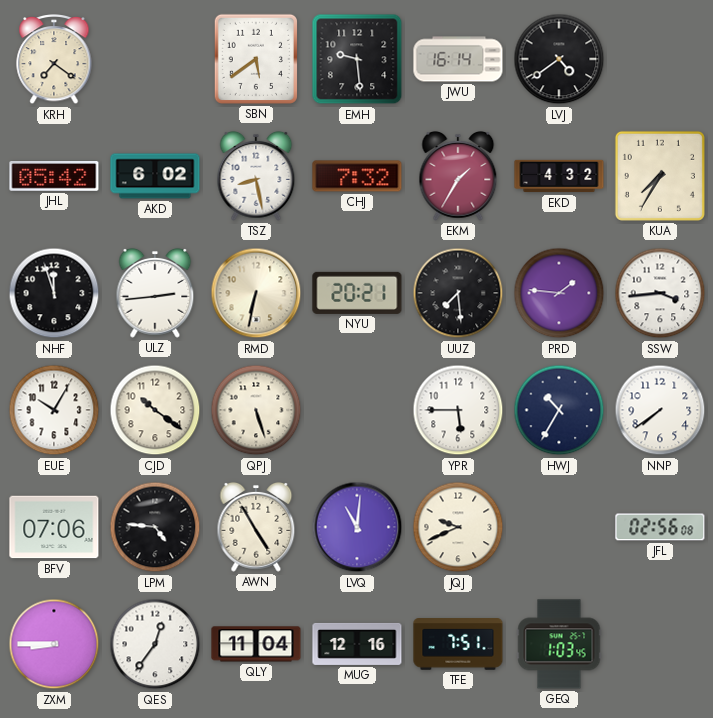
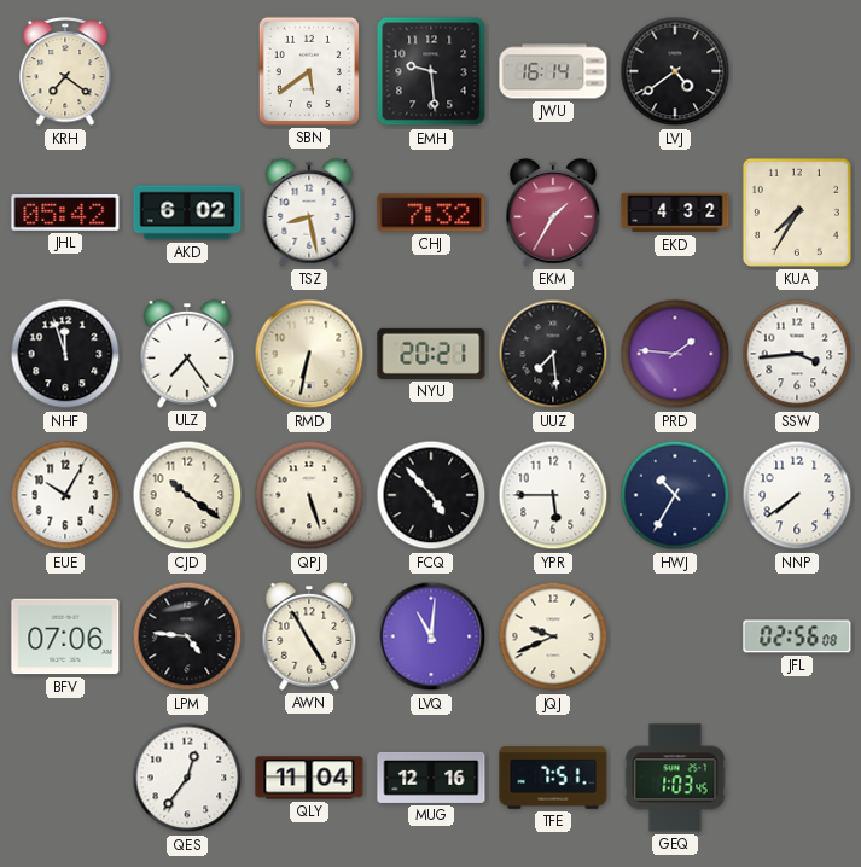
ULZ: 2:44 -> 7:24
FCQ: none -> 4:53
ZXM: 8:45 -> none
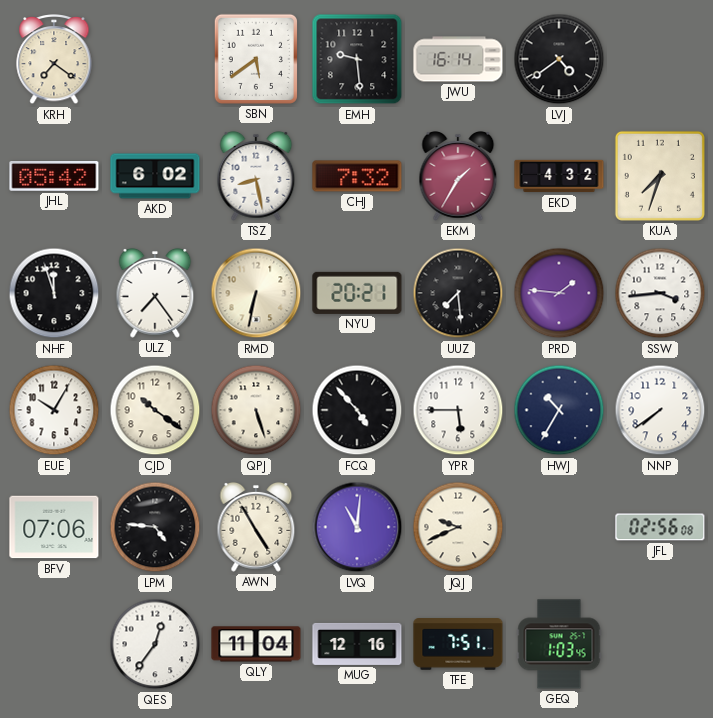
KUA: 7:35 -> 7:33
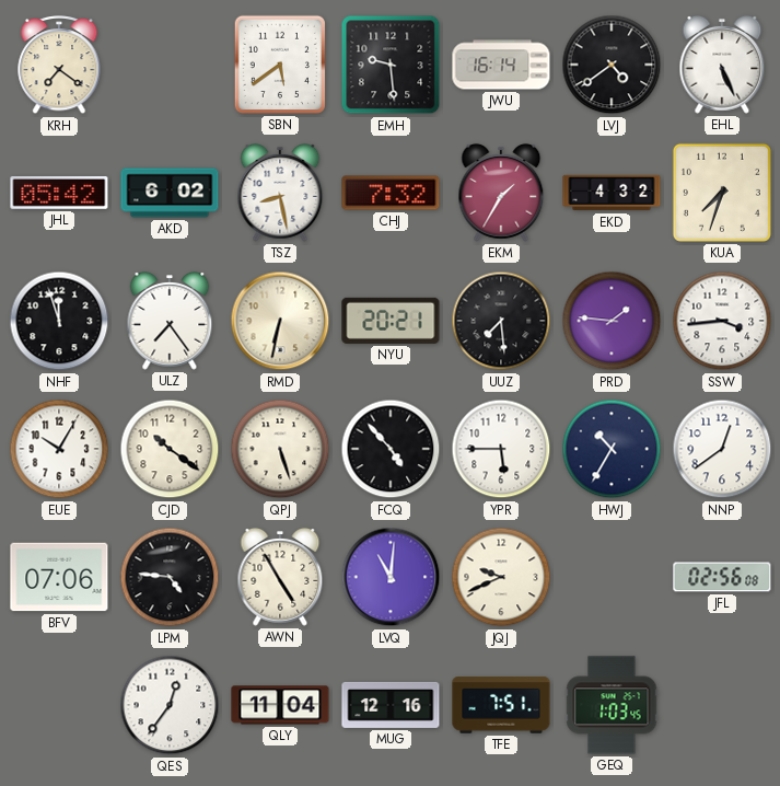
EHL: none -> 5:26
NNP: 7:39 -> 12:39
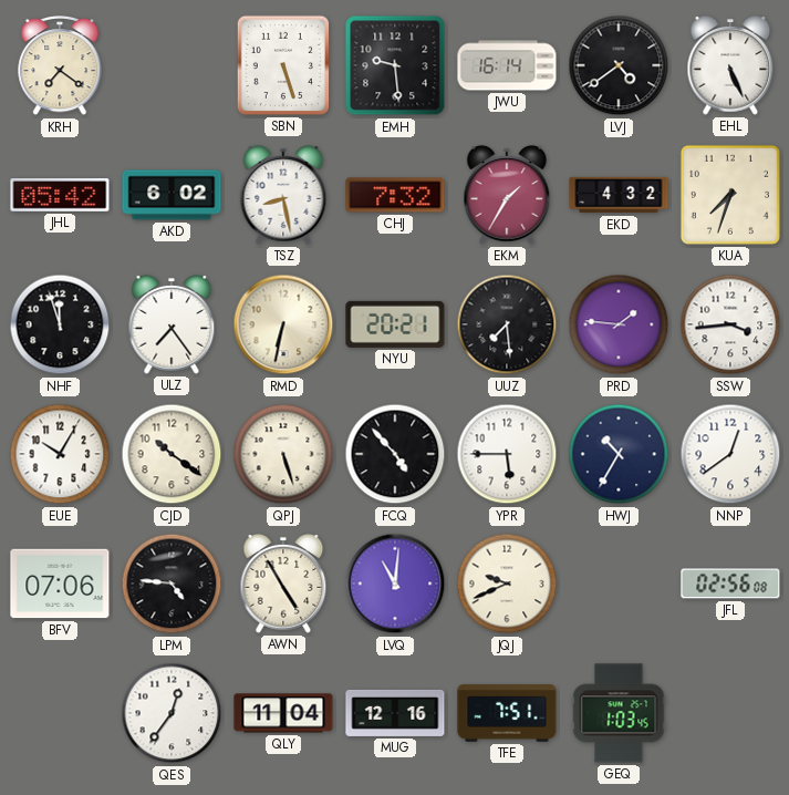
SBN: 5:39 -> 5:27
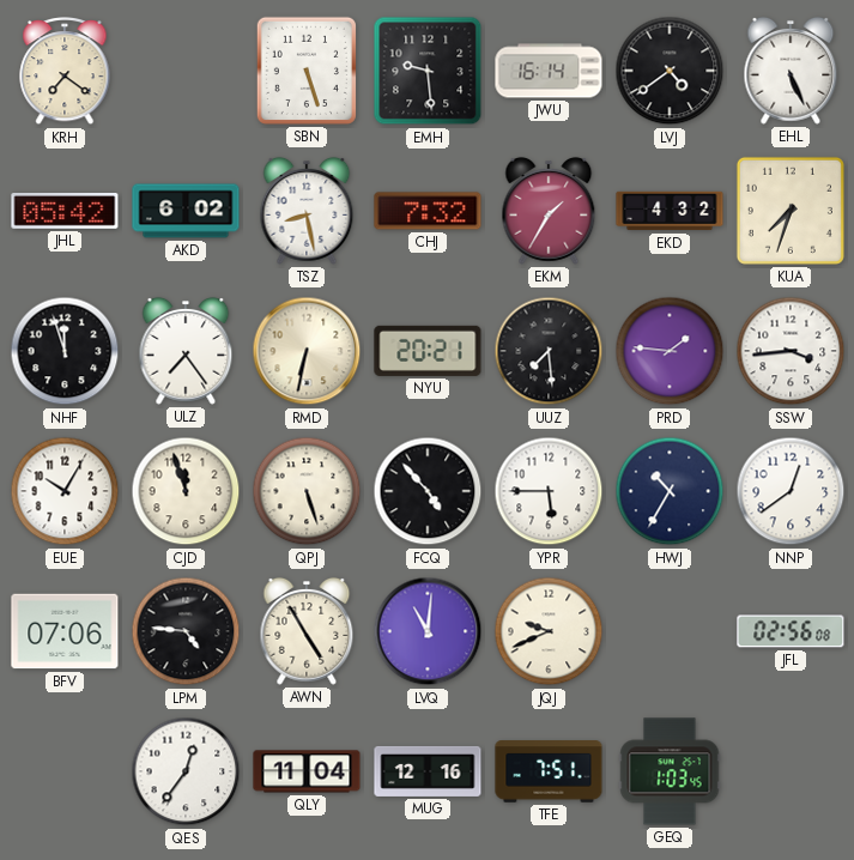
CJD: 10:21 -> 11:57
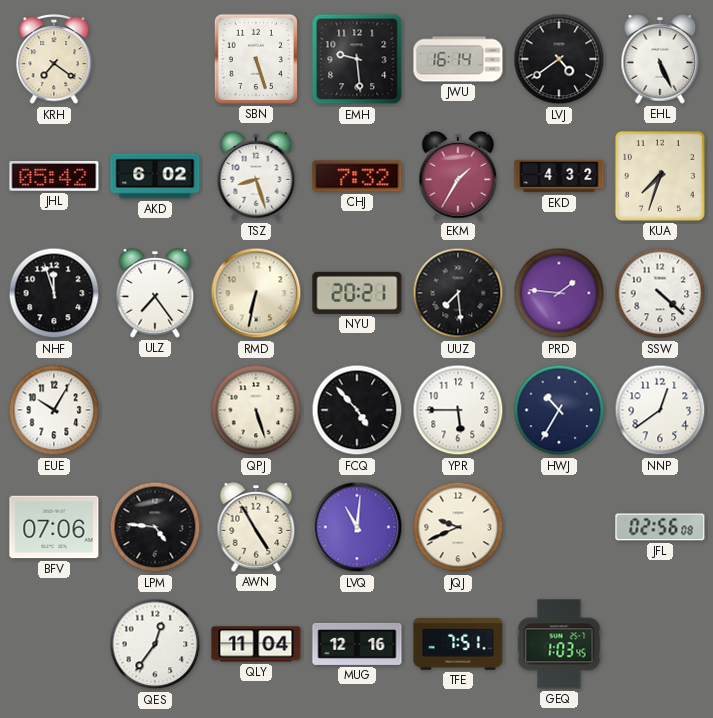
TSZ: 8:28 -> 8:27
SSW: 3:44 -> 4:22
CJD: 11:57 -> none
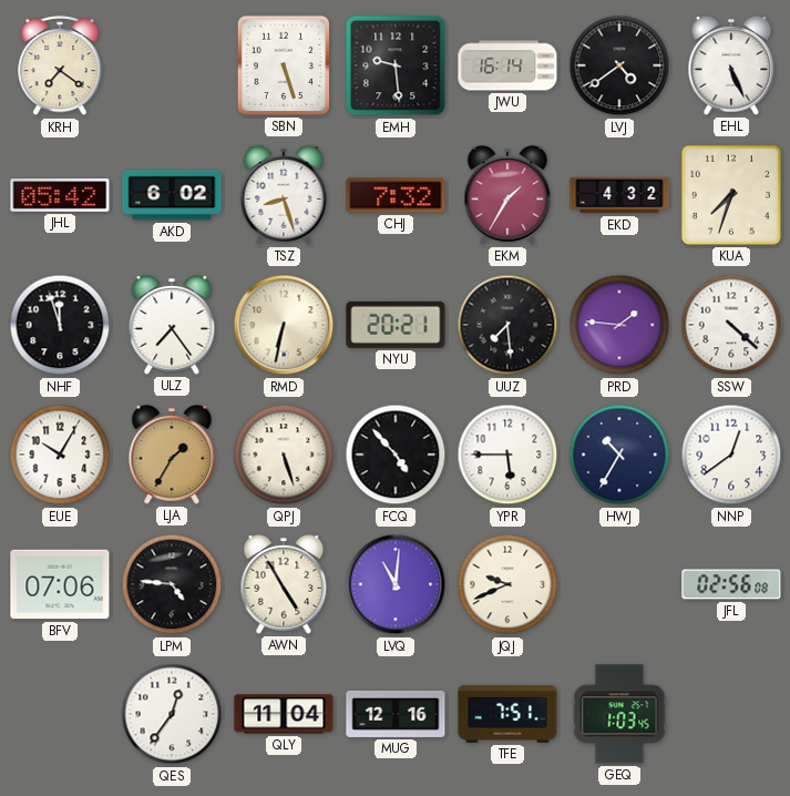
LJA: none -> 1:35
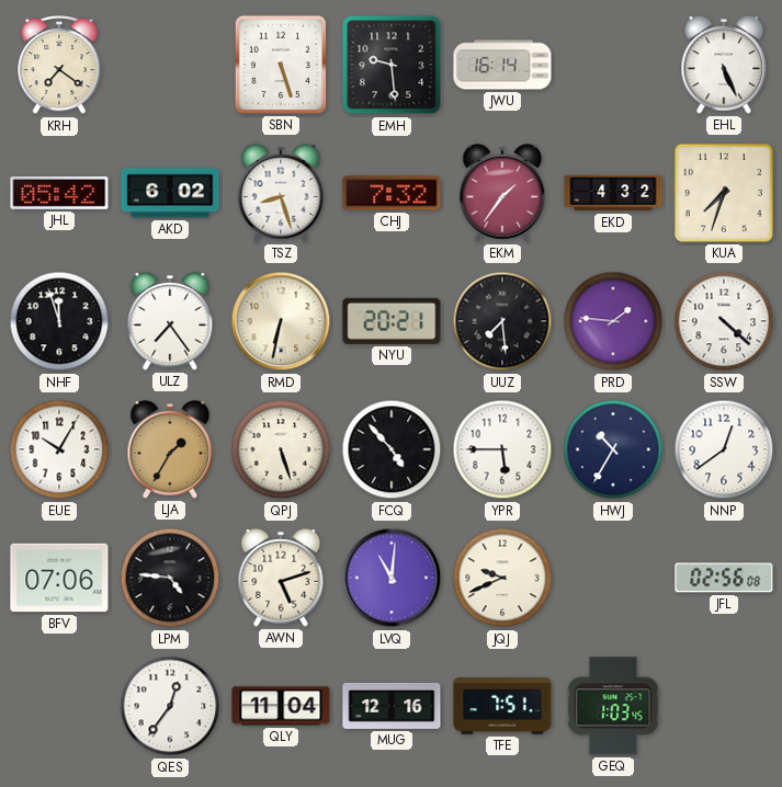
LVJ: 4:39 -> none
EKM: 1:35 -> 1:36
AWN: 4:55 -> 5:12
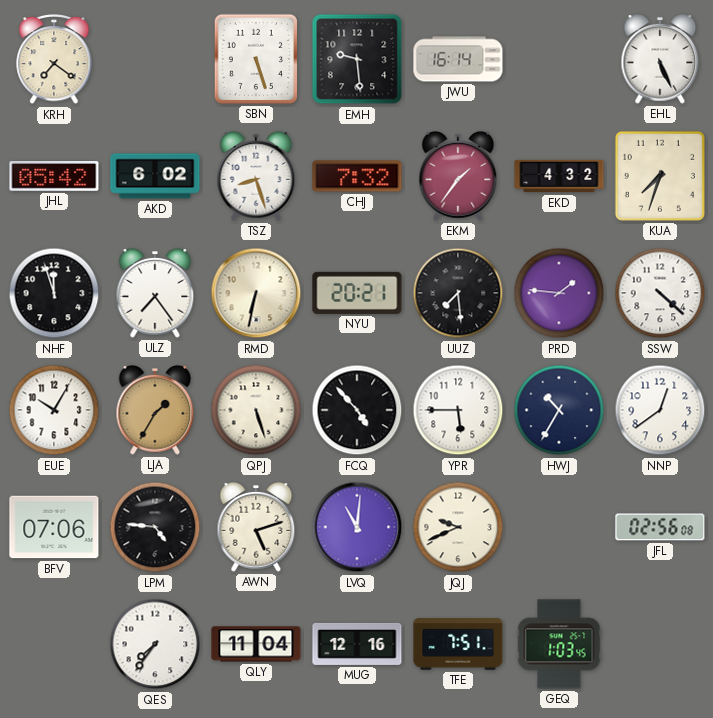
QES: 12:36 -> 7:36
